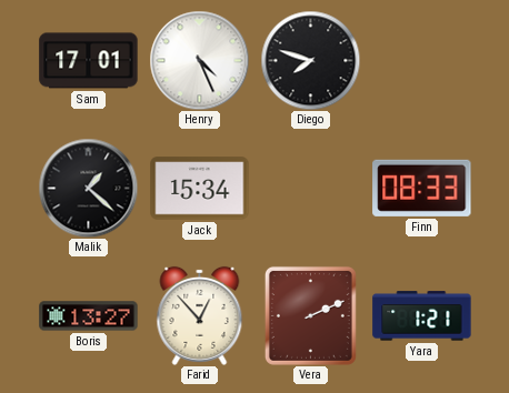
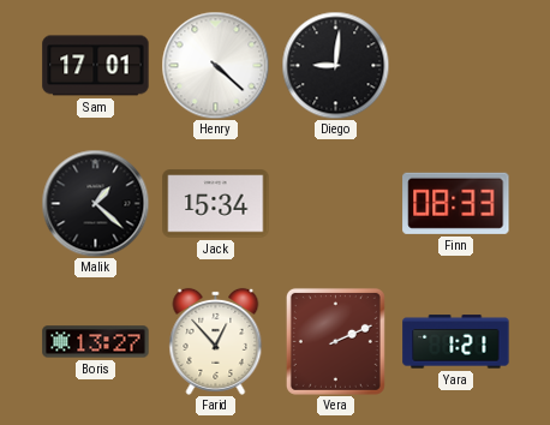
Henry: 4:26 -> 4:22
Diego: 7:48 -> 9:01
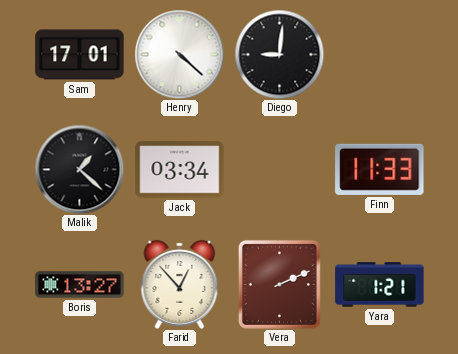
Jack: 15:34 -> 03:34
Finn: 08:33 -> 11:33
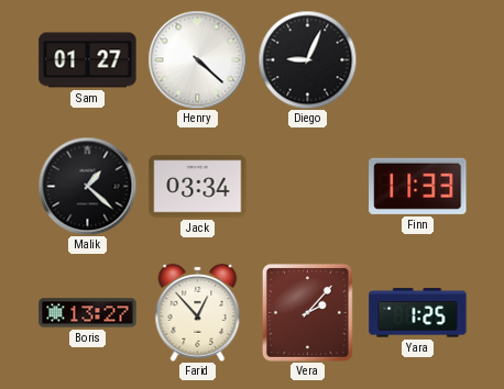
Sam: 17:01 -> 01:27
Diego: 9:01 -> 9:04
Vera: 2:11 -> 2:07
Yara: 1:21 -> 1:25
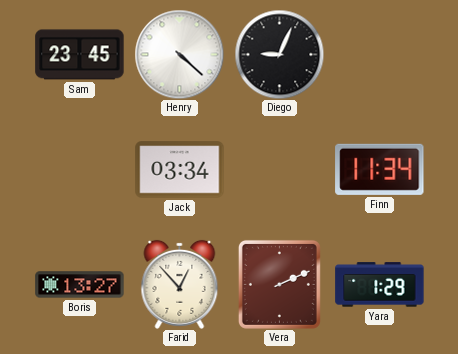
Sam: 01:27 -> 23:45
Malik: 1:22 -> none
Finn: 11:33 -> 11:34
Vera: 2:07 -> 2:11
Yara: 1:25 -> 1:29
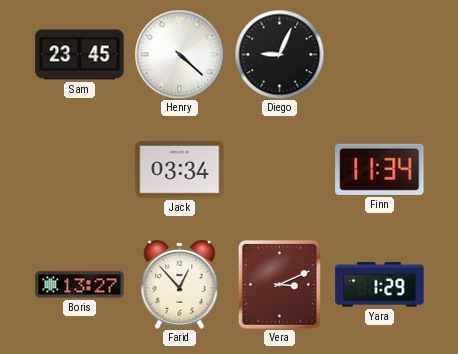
Vera: 2:11 -> 3:11
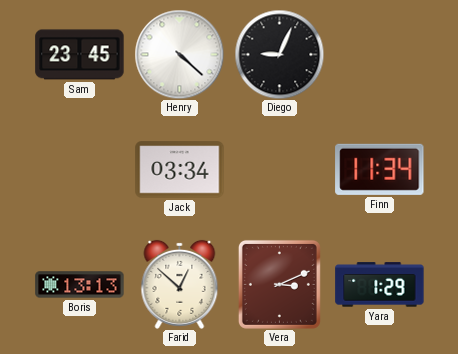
Boris: 13:27 -> 13:13
Farid: 12:53 -> 12:52
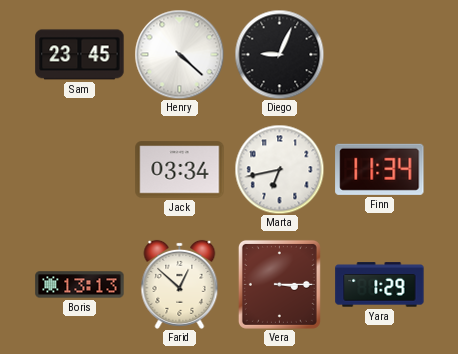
Marta: none -> 6:43
Vera: 3:11 -> 3:15
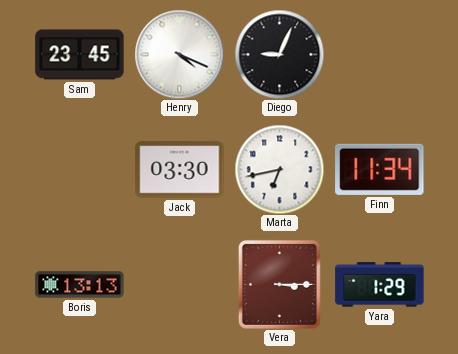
Henry: 4:22 -> 4:19
Jack: 03:34 -> 03:30
Farid: 12:52 -> none
